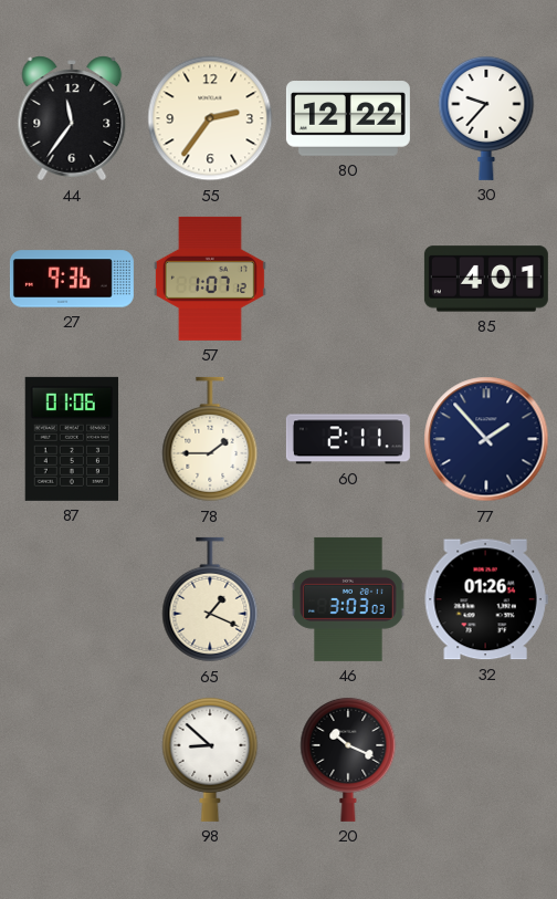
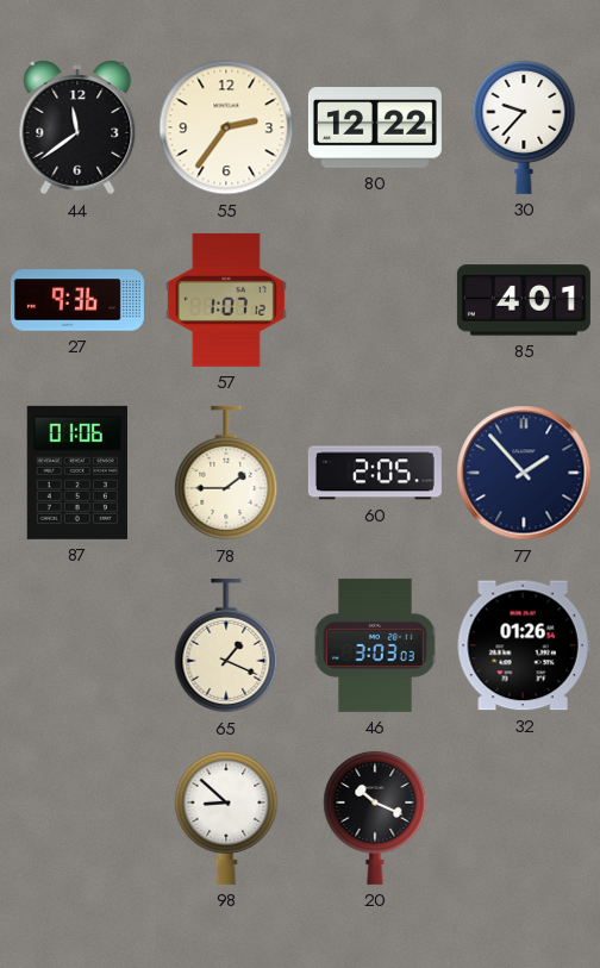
44: 11:36 -> 11:39
60: 2:11 -> 2:05
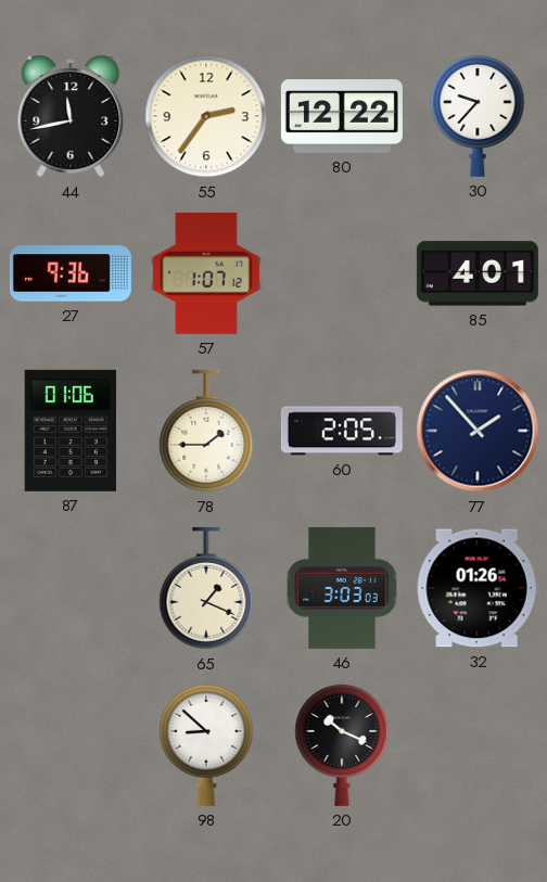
44: 11:39 -> 11:43
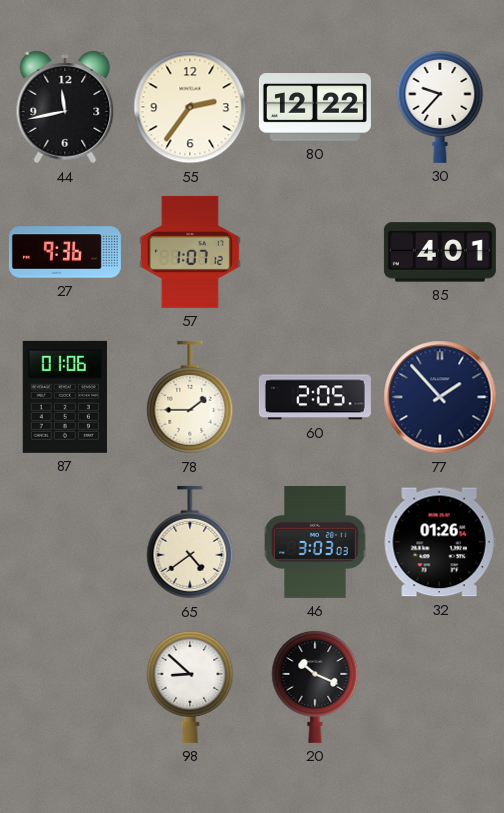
65: 1:19 -> 4:39
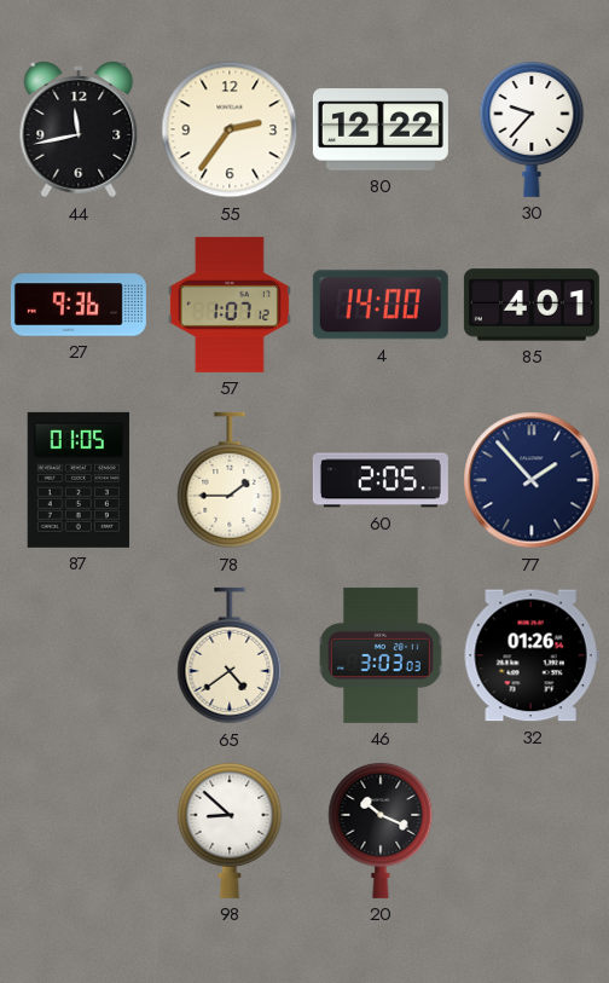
4: none -> 14:00
87: 01:06 -> 01:05
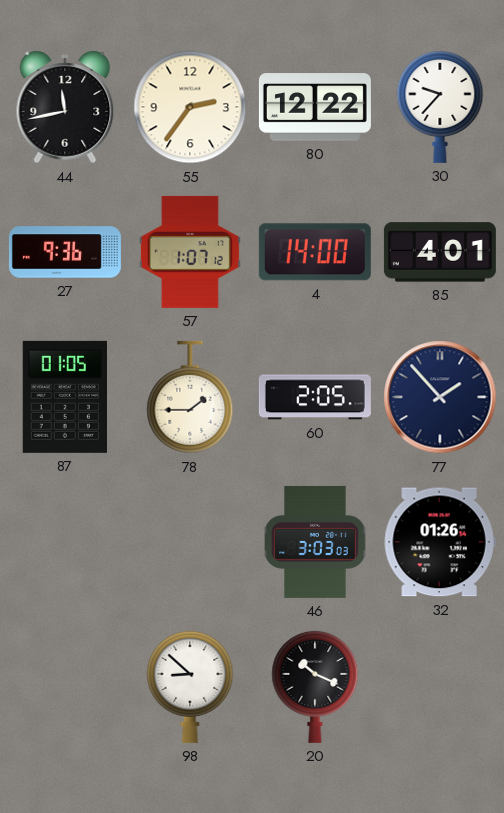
65: 4:39 -> none
